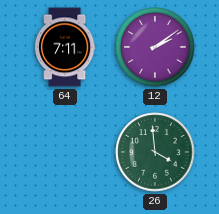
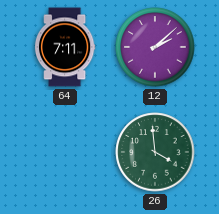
12: 2:09 -> 2:08
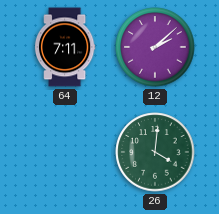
26: 3:59 -> 4:01
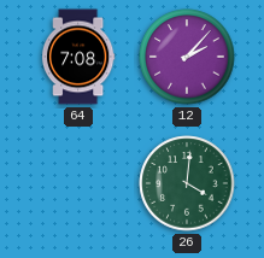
64: 7:11 -> 7:08
12: 2:08 -> 2:07
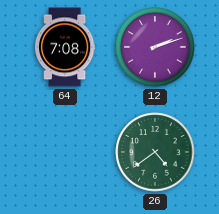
12: 2:07 -> 2:12
26: 4:01 -> 4:39
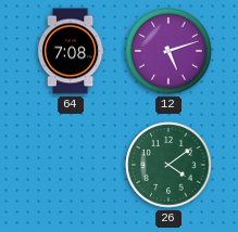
12: 2:12 -> 5:12
26: 4:39 -> 4:09
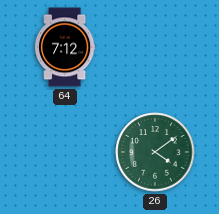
64: 7:08 -> 7:12
12: 5:12 -> none
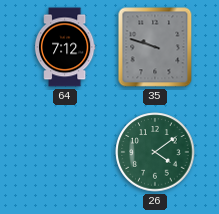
35: none -> 9:48
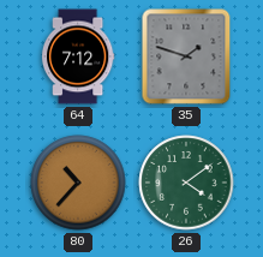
35: 9:48 -> 1:48
80: none -> 10:37
